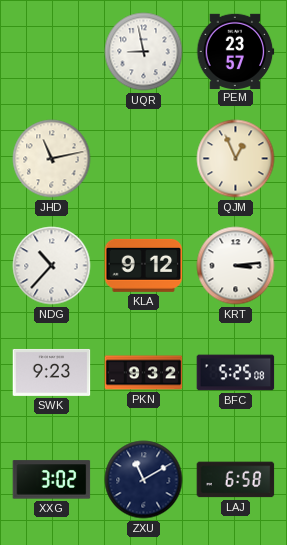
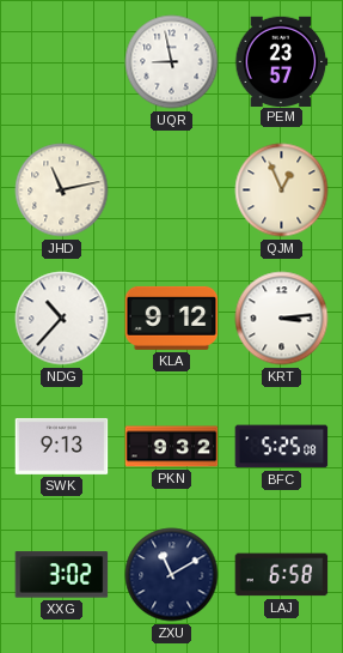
SWK: 9:23 -> 9:13
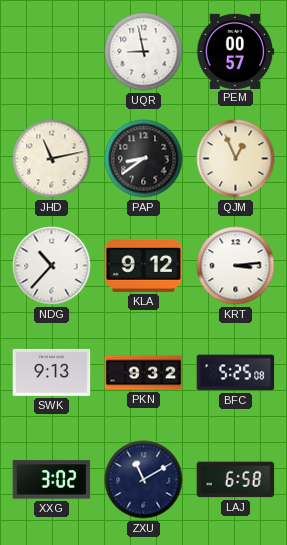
PEM: 23:57 -> 00:57
PAP: none -> 8:39
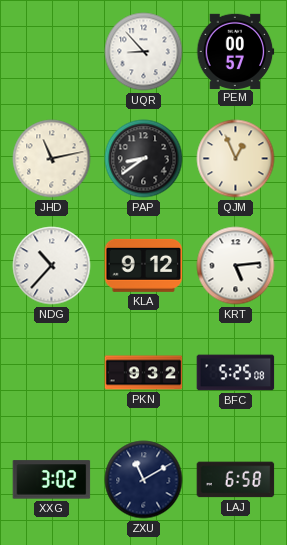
UQR: 8:58 -> 8:53
KRT: 3:14 -> 5:14
SWK: 9:13 -> none
